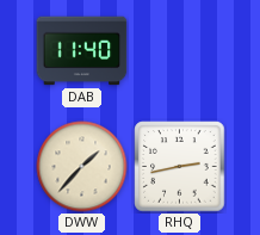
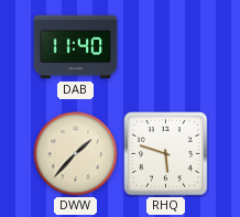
RHQ: 2:43 -> 5:48
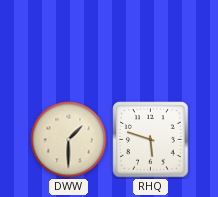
DAB: 11:40 -> none
DWW: 1:37 -> 1:30
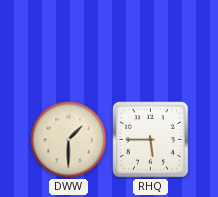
RHQ: 5:48 -> 5:45
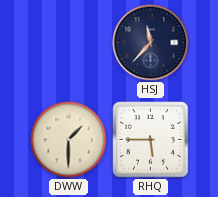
HSJ: none -> 11:37
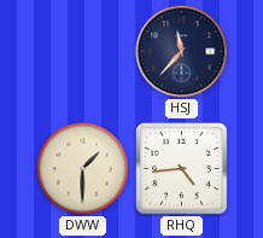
RHQ: 5:45 -> 4:44
